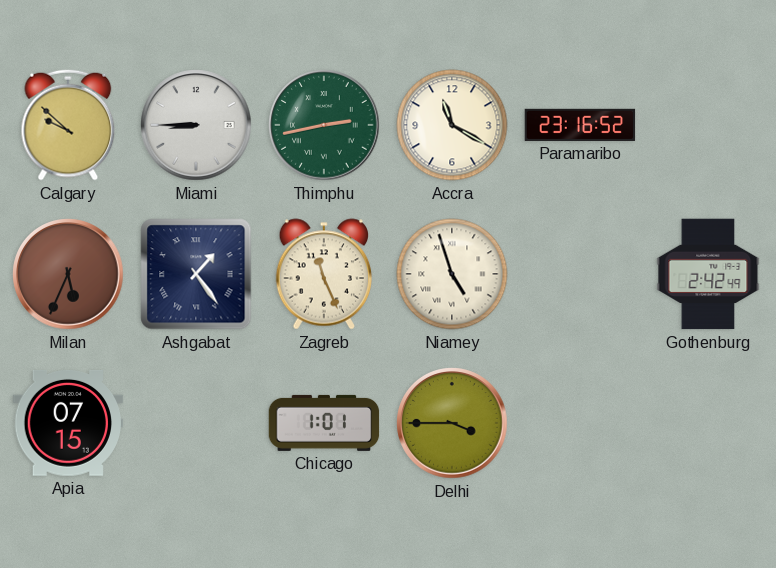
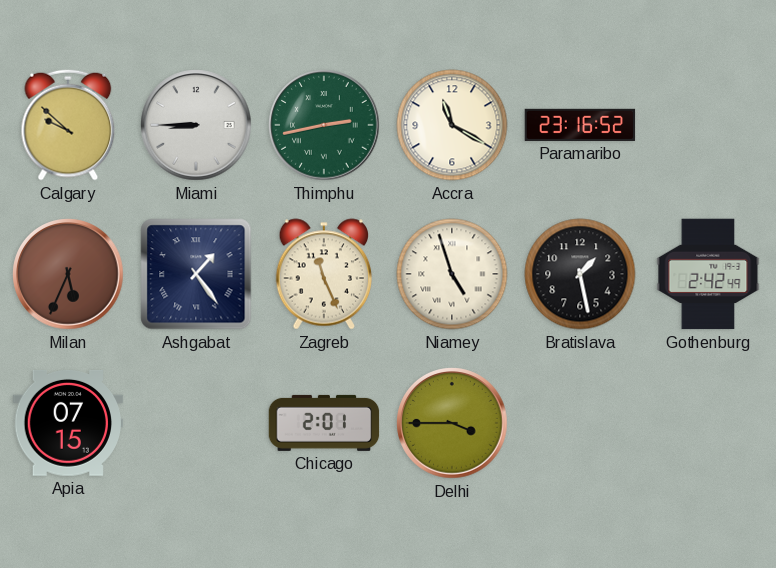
Bratislava: none -> 1:28
Chicago: 1:01 -> 2:01
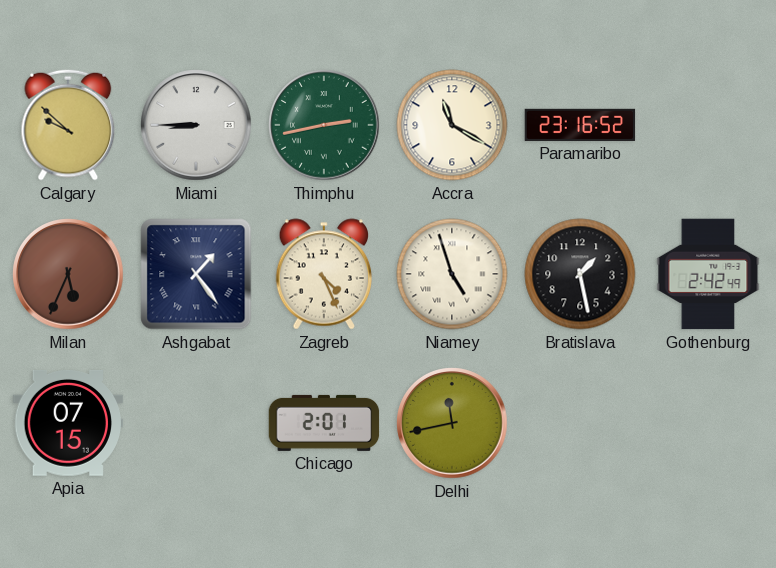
Zagreb: 11:26 -> 4:26
Delhi: 3:45 -> 11:43
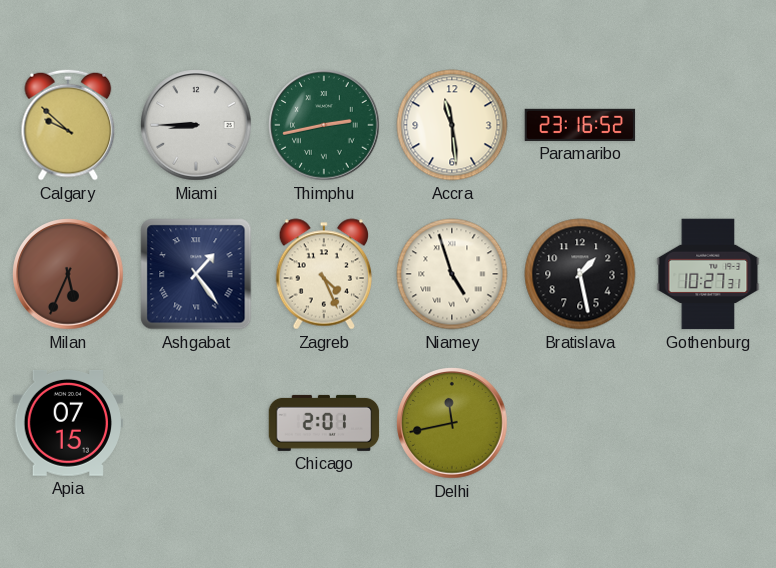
Accra: 11:20 -> 11:29
Gothenburg: 2:42 -> 10:27
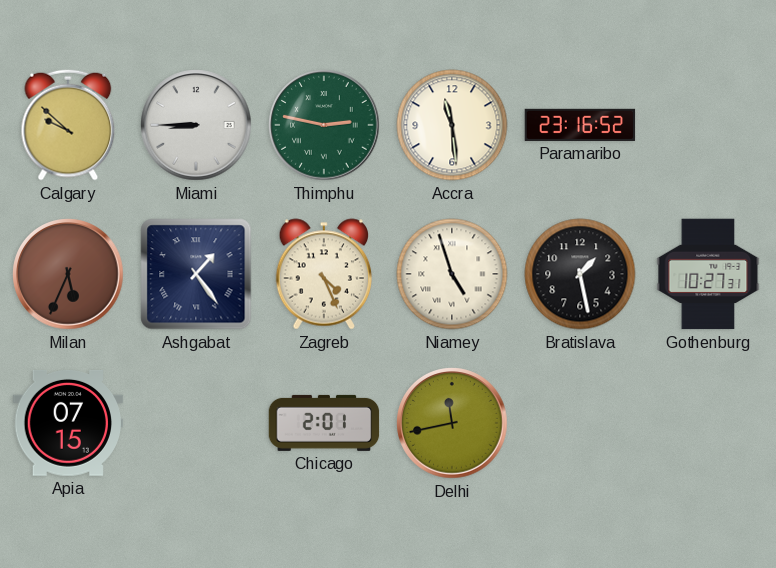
Thimphu: 2:43 -> 2:47
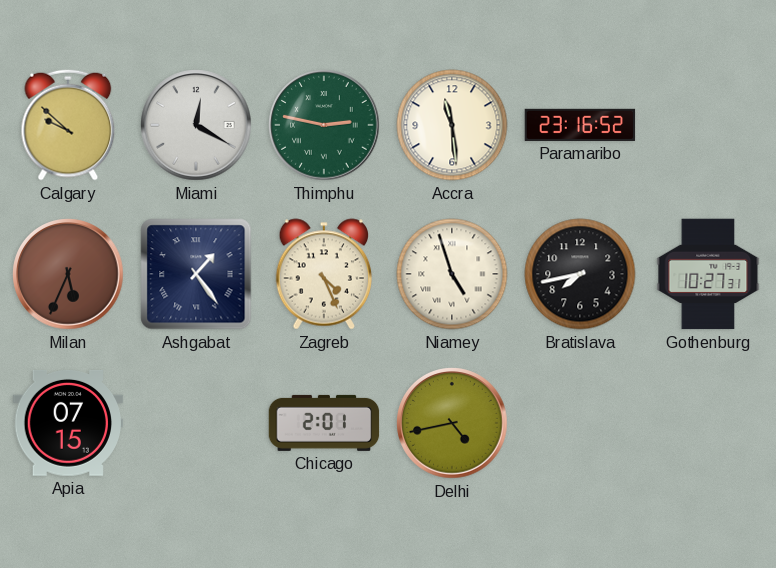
Miami: 8:45 -> 12:20
Bratislava: 1:28 -> 7:43
Delhi: 11:43 -> 4:43
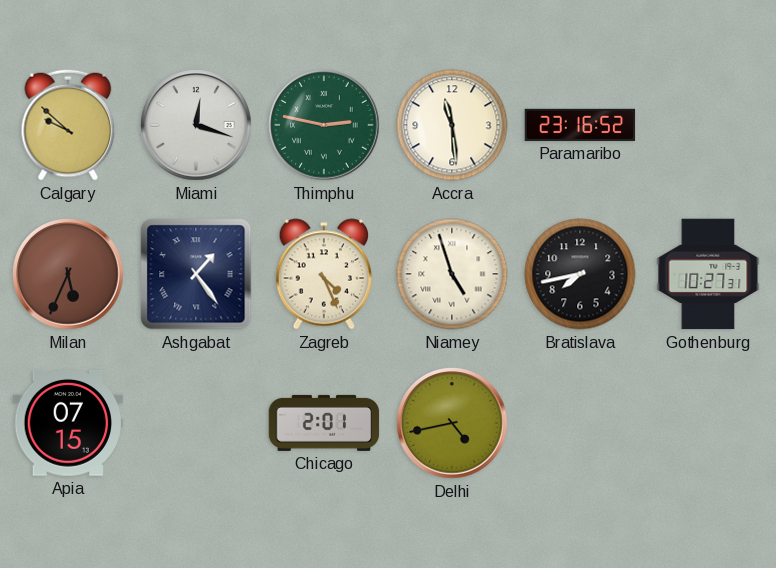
Miami: 12:20 -> 12:18
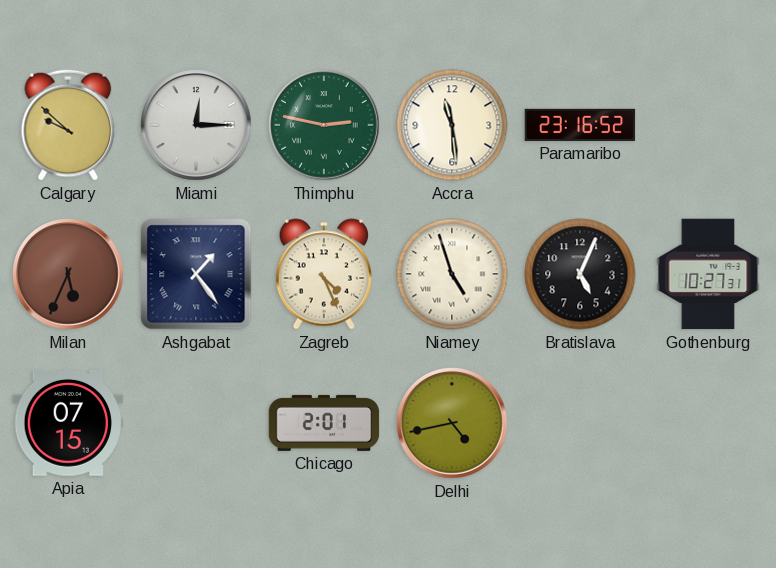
Miami: 12:18 -> 12:15
Bratislava: 7:43 -> 5:04
